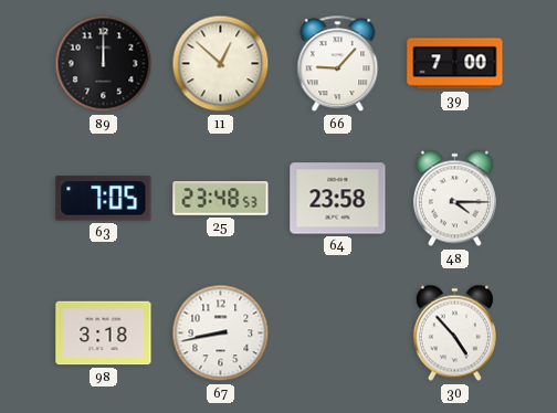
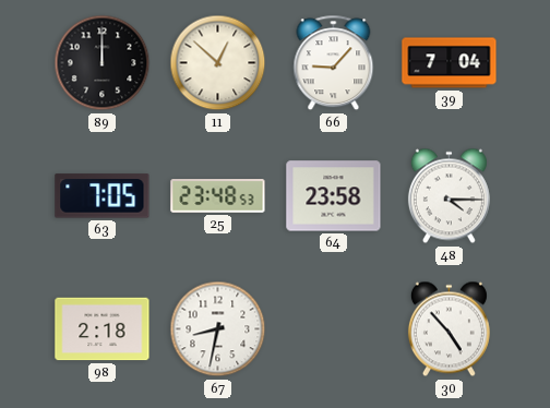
39: 7:00 -> 7:04
98: 3:18 -> 2:18
67: 8:43 -> 8:32
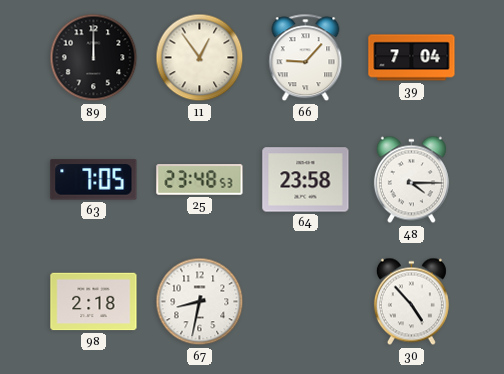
11: 12:52 -> 12:54
